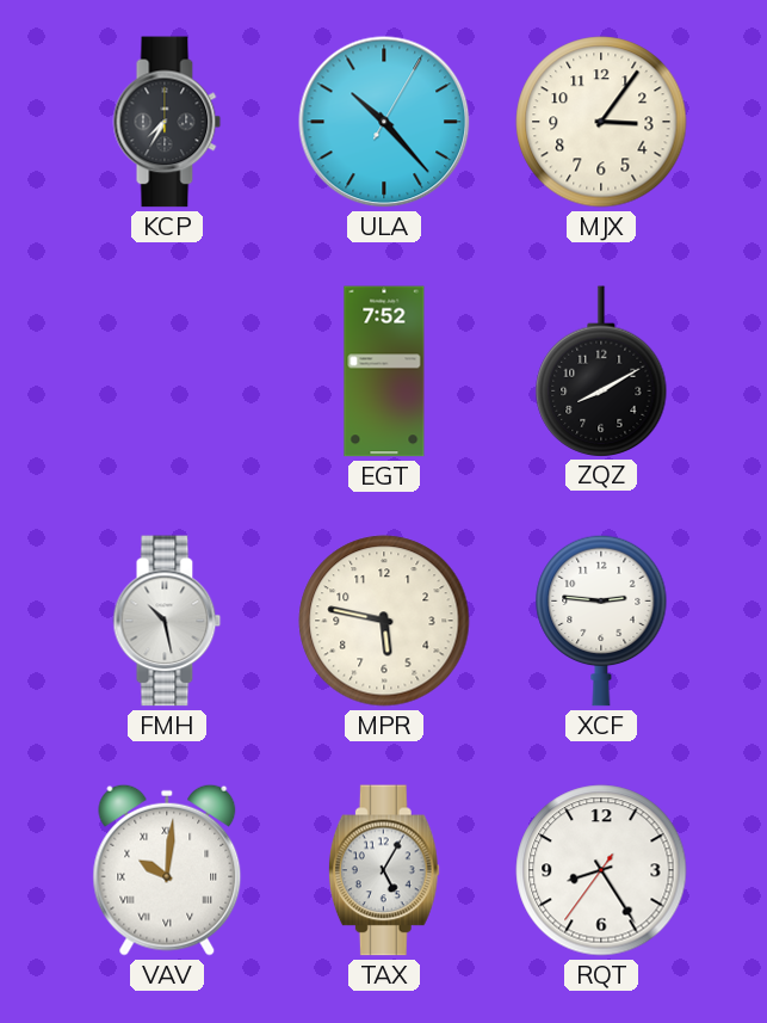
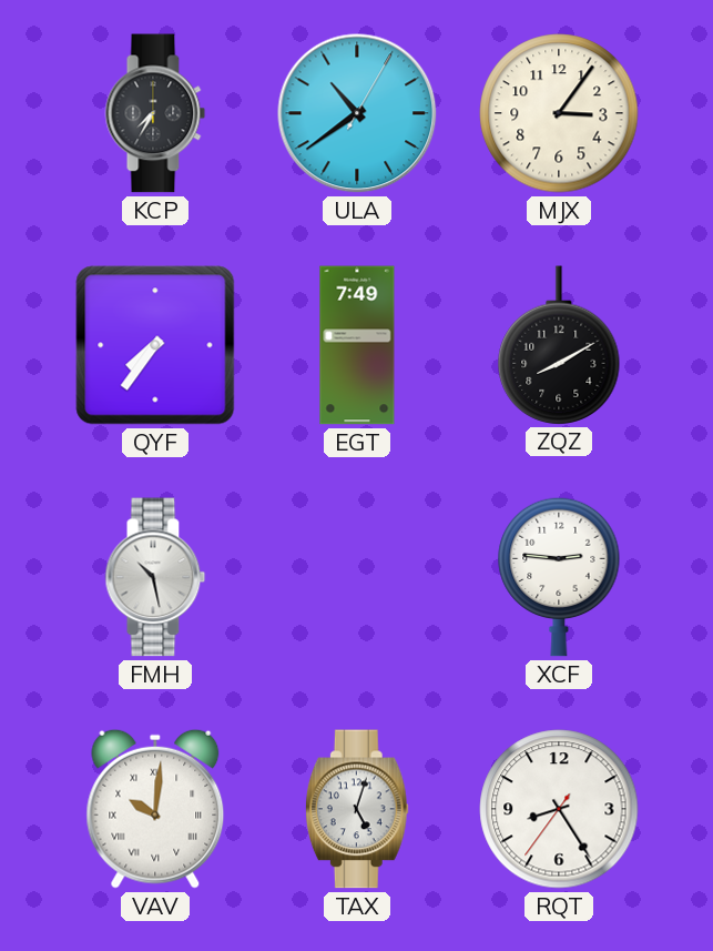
ULA: 10:23 -> 10:39
QYF: none -> 7:36
EGT: 7:52 -> 7:49
MPR: 5:47 -> none
TAX: 5:05 -> 5:03
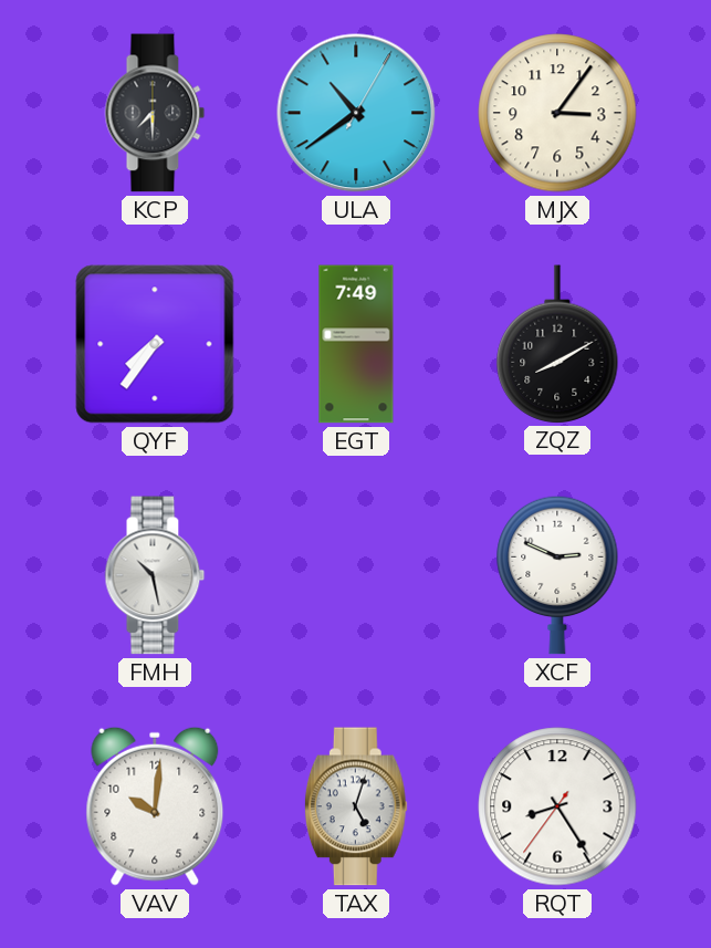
KCP: 7:35 -> 7:30
XCF: 2:46 -> 2:49
VAV numerals: Roman -> Arabic
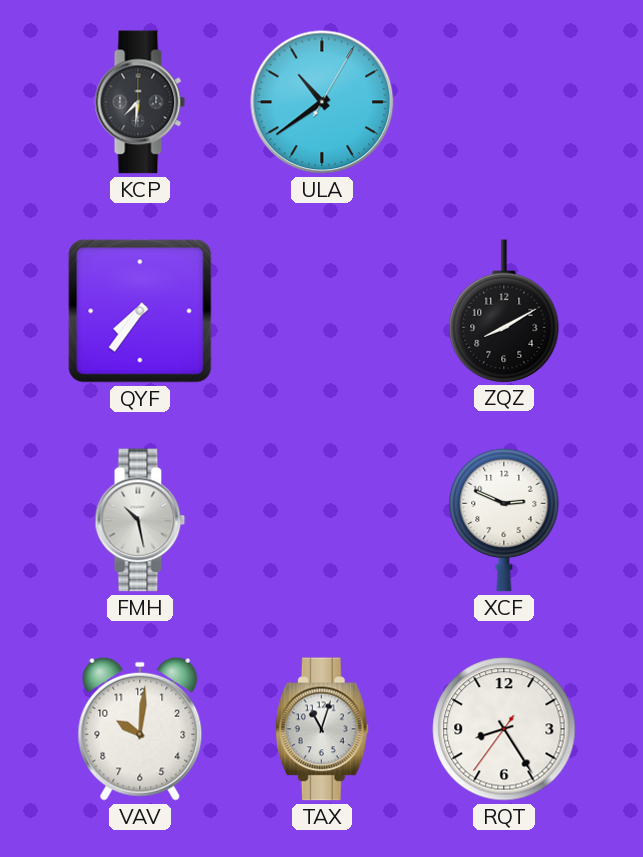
KCP: 7:30 -> 7:31
MJX: 3:06 -> none
EGT: 7:49 -> none
TAX: 5:03 -> 11:03
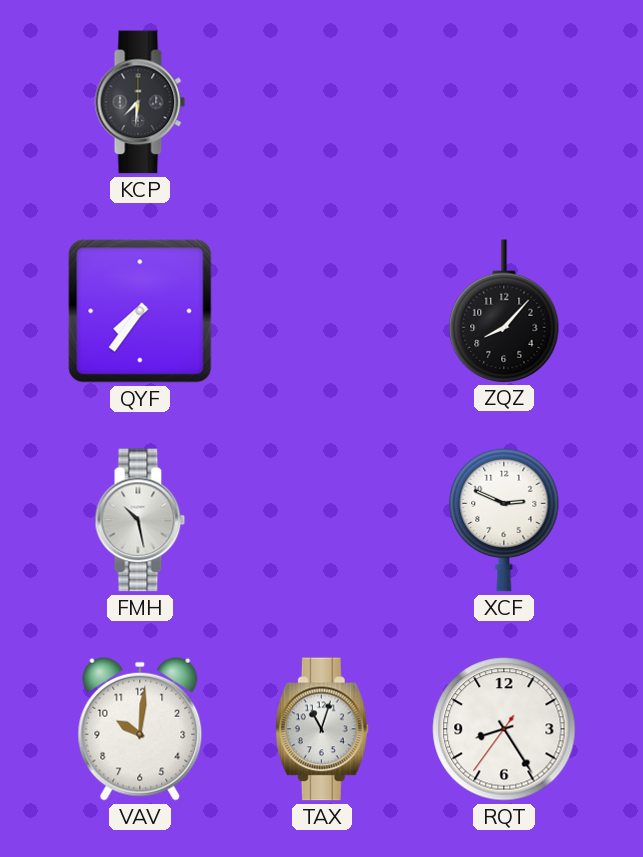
ULA: 10:39 -> none
ZQZ: 8:10 -> 8:07
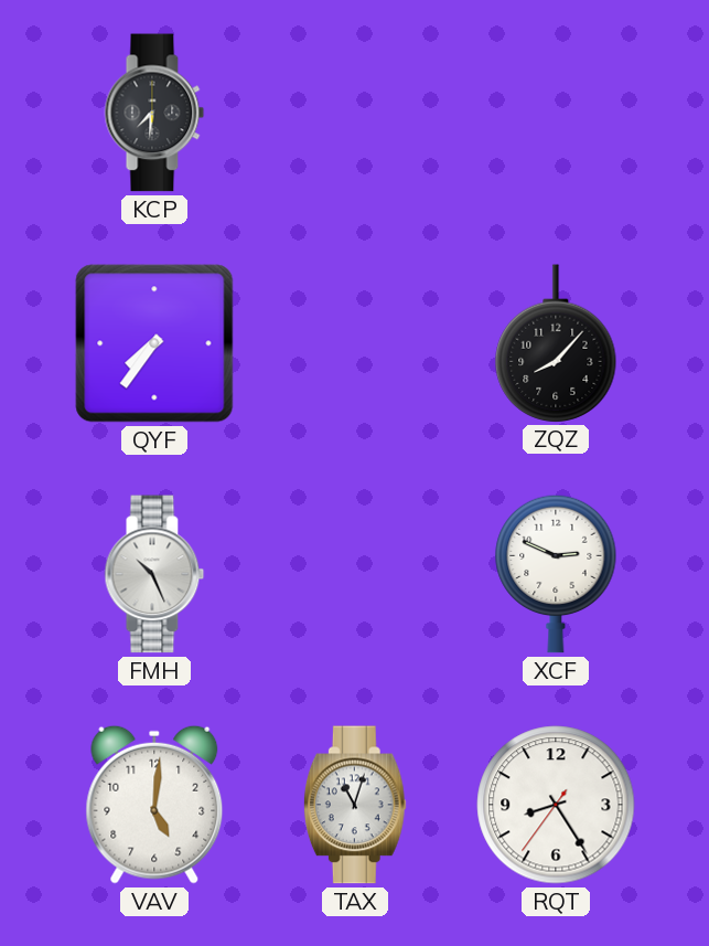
FMH: 10:28 -> 10:26
VAV: 10:01 -> 5:01
